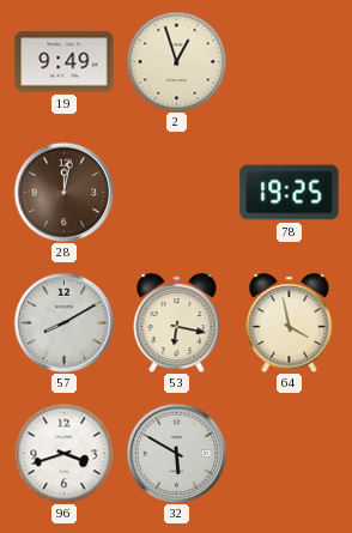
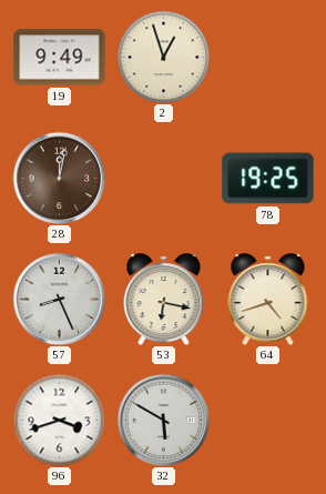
57: 8:10 -> 8:26
64: 3:58 -> 4:42
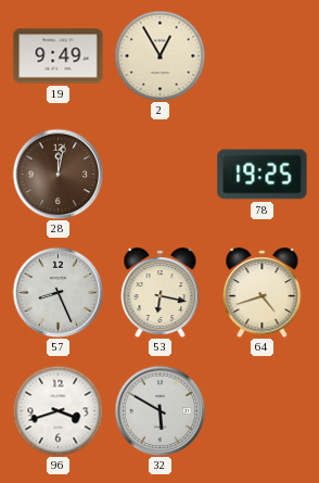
2: 12:57 -> 12:55
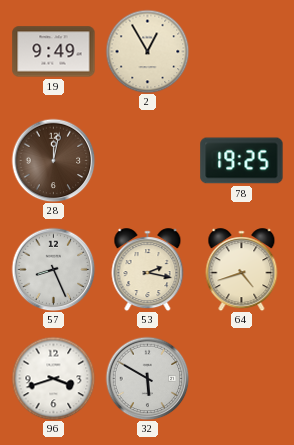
53: 6:17 -> 2:17
